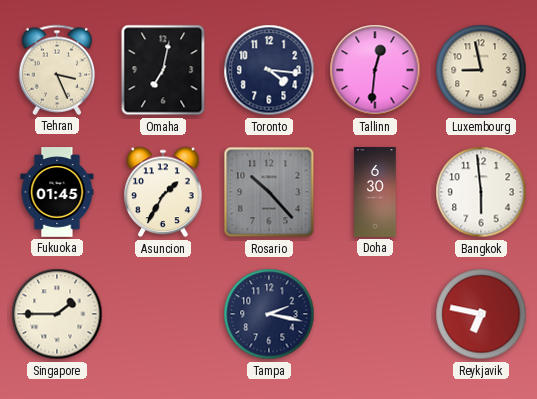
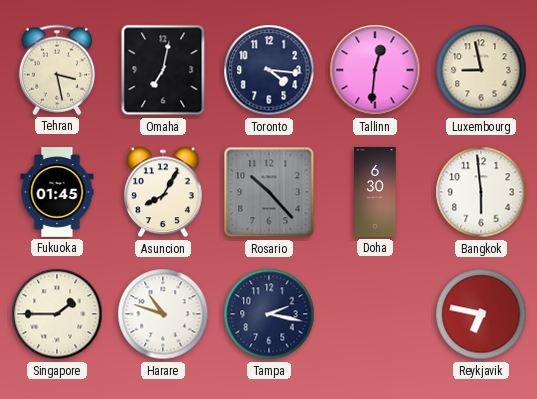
Tehran: 3:26 -> 3:28
Asuncion: 1:35 -> 8:05
Harare: none -> 10:48
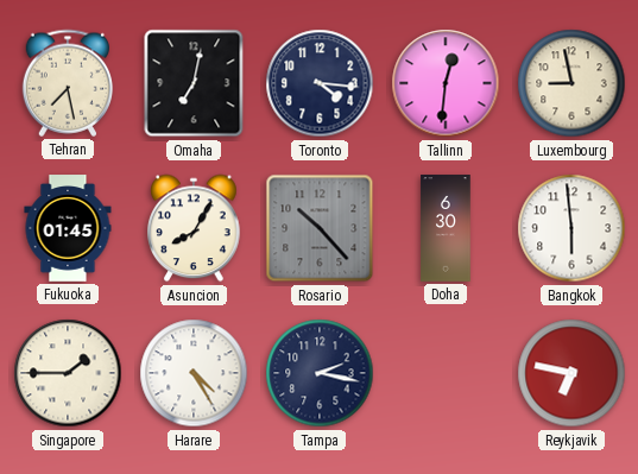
Tehran: 3:28 -> 7:28
Harare: 10:48 -> 4:25
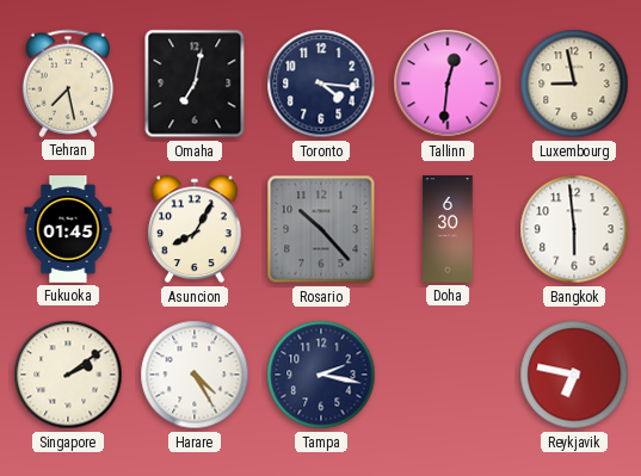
Singapore: 1:45 -> 2:09
